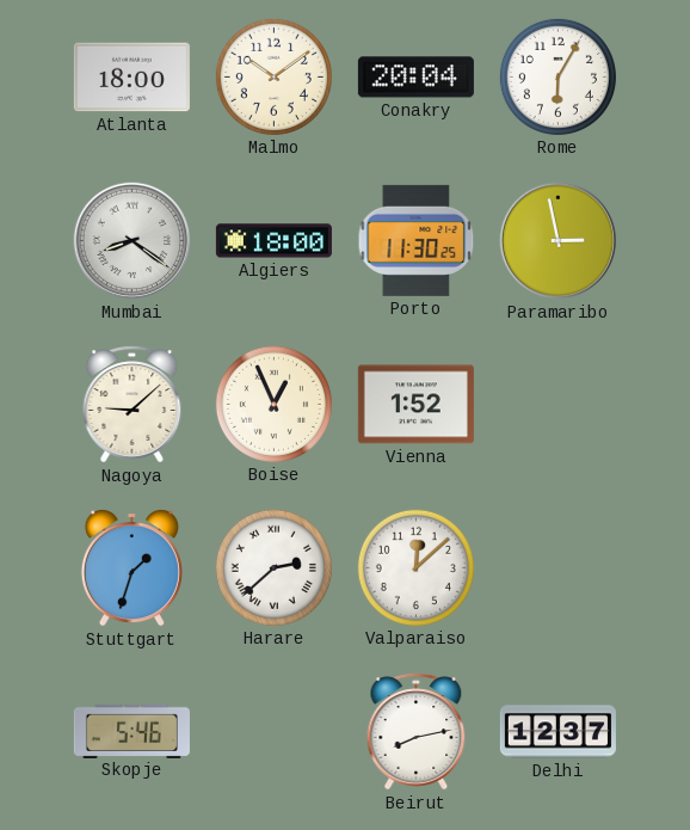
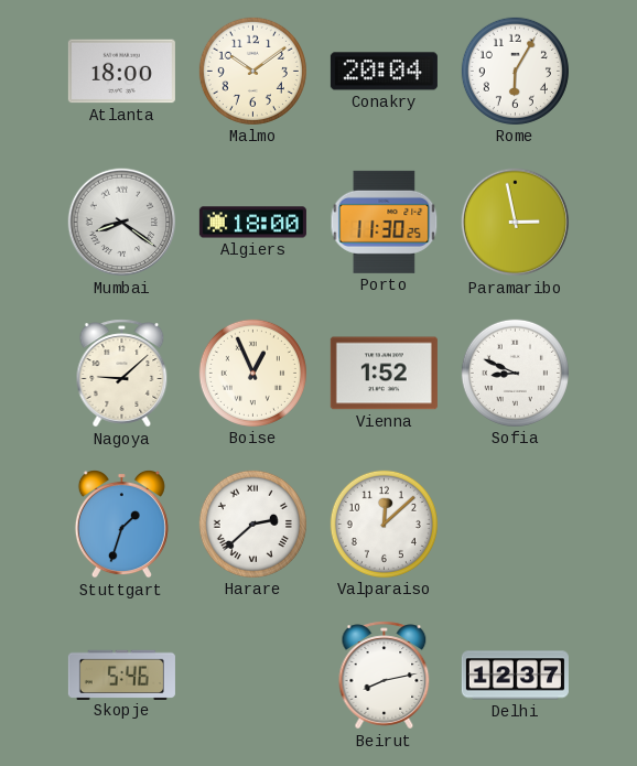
Sofia: none -> 8:49
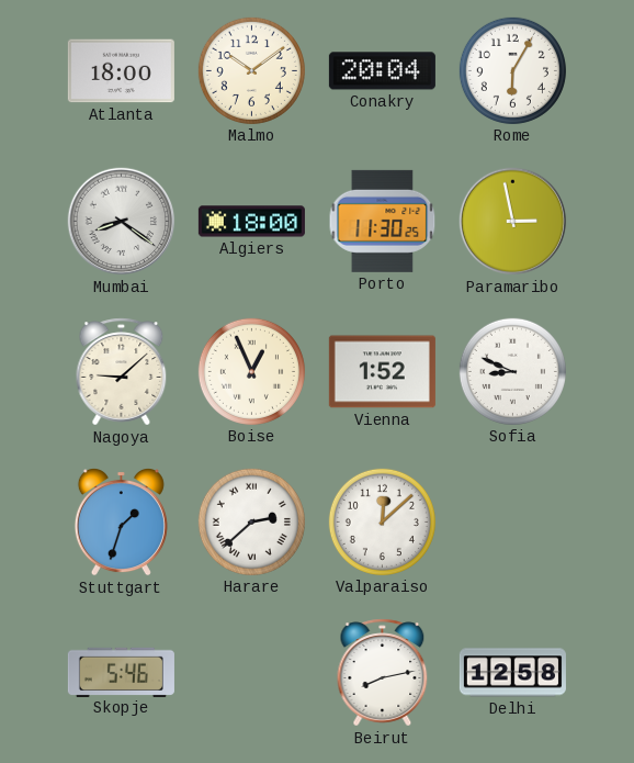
Delhi: 12:37 -> 12:58
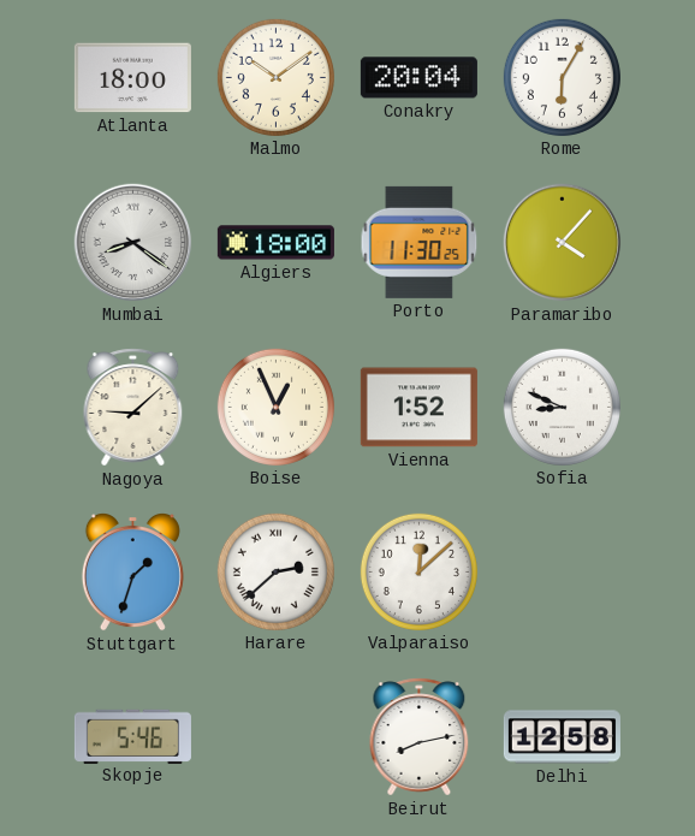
Paramaribo: 2:58 -> 4:07
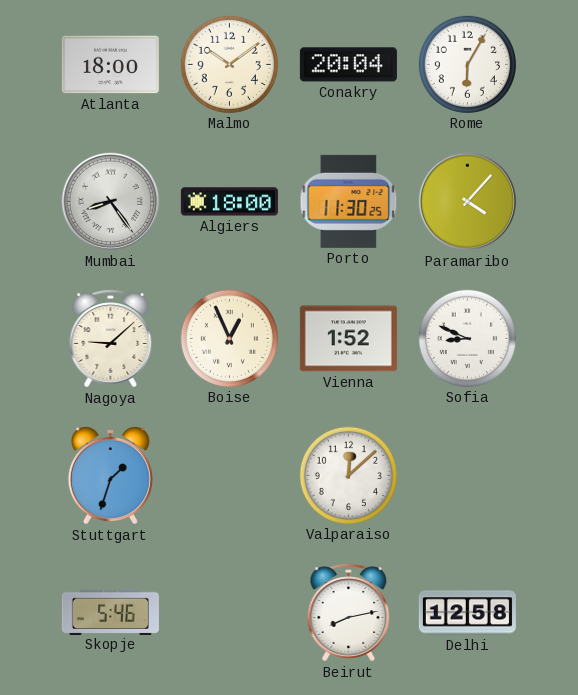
Mumbai: 8:21 -> 8:24
Harare: 2:38 -> none
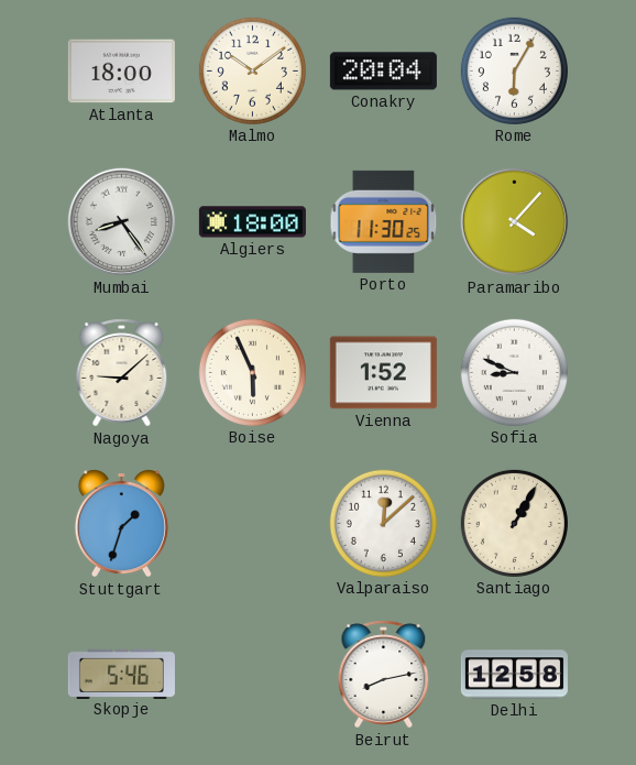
Boise: 12:56 -> 5:56
Santiago: none -> 1:05
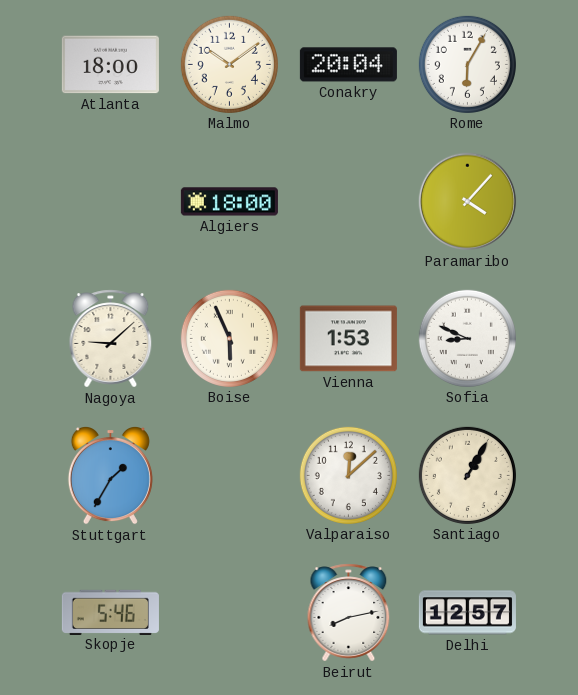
Mumbai: 8:24 -> none
Porto: 11:30 -> none
Vienna: 1:52 -> 1:53
Stuttgart: 1:33 -> 1:35
Delhi: 12:58 -> 12:57
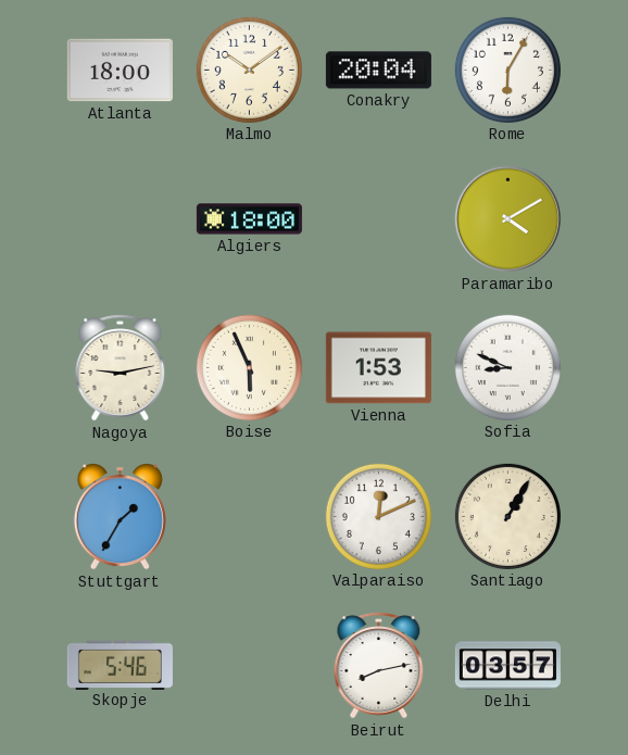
Paramaribo: 4:07 -> 4:10
Nagoya: 9:08 -> 9:13
Valparaiso: 12:08 -> 12:11
Delhi: 12:57 -> 03:57
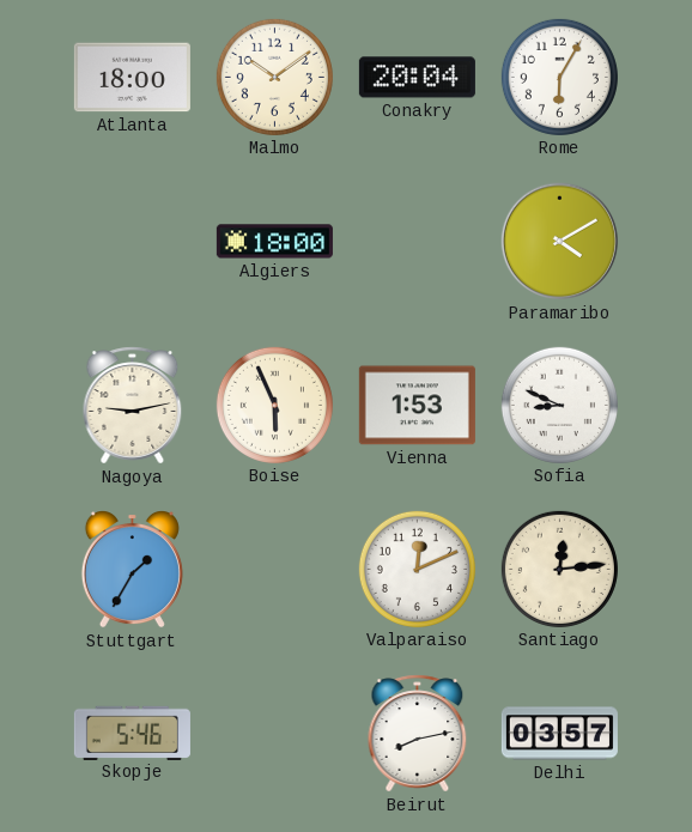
Santiago: 1:05 -> 12:14
